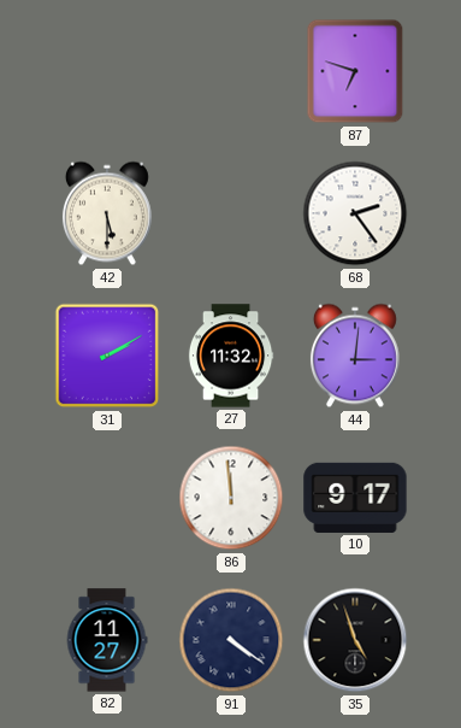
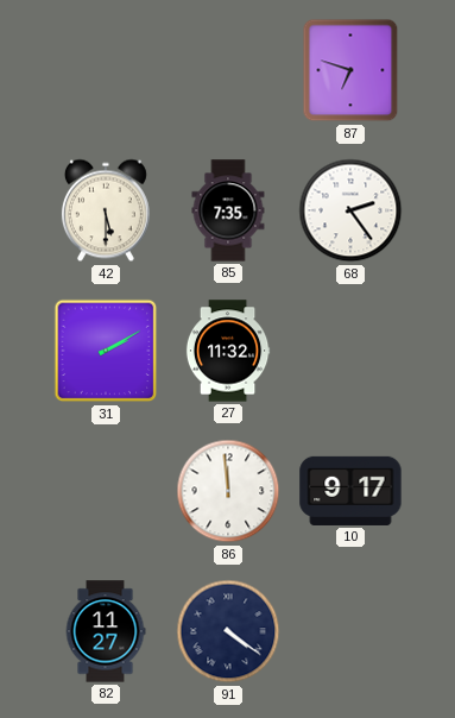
85: none -> 7:35
44: 3:01 -> none
35: 4:57 -> none
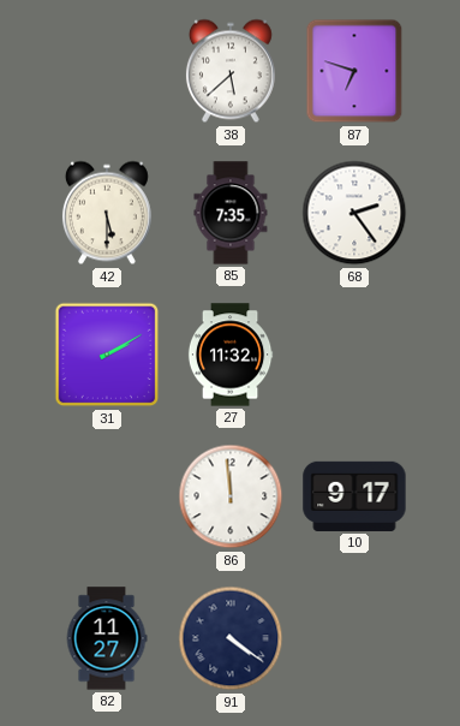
38: none -> 5:38
